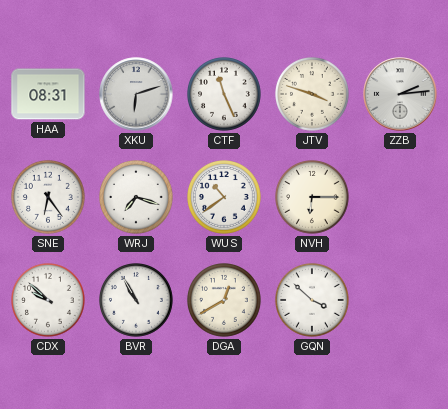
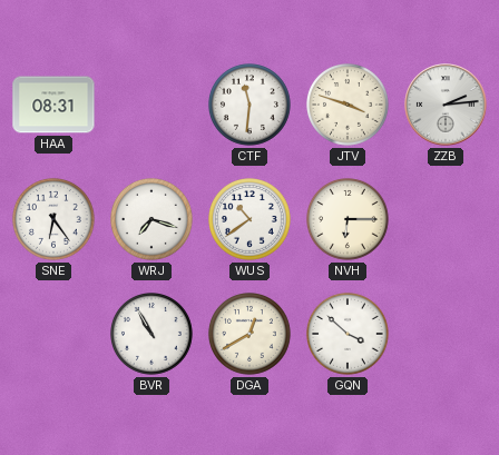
XKU: 6:12 -> none
CTF: 11:26 -> 11:31
CDX: 9:52 -> none
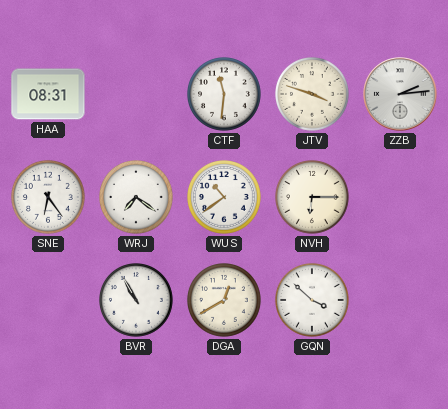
WRJ: 7:18 -> 7:21
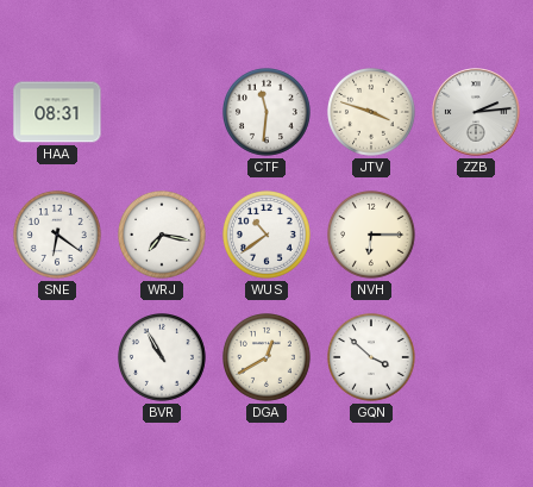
SNE: 6:24 -> 6:21
WRJ: 7:21 -> 7:17
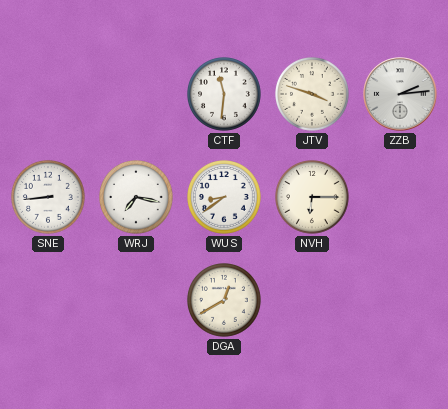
HAA: 08:31 -> none
SNE: 6:21 -> 8:44
WUS: 10:39 -> 8:39
BVR: 10:55 -> none
GQN: 3:52 -> none
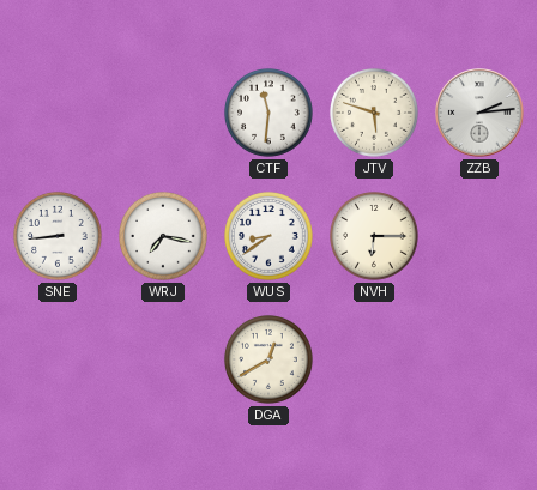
JTV: 3:48 -> 5:48
